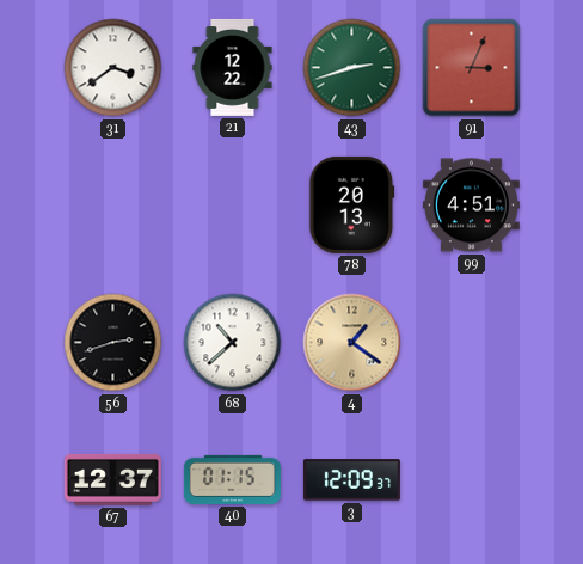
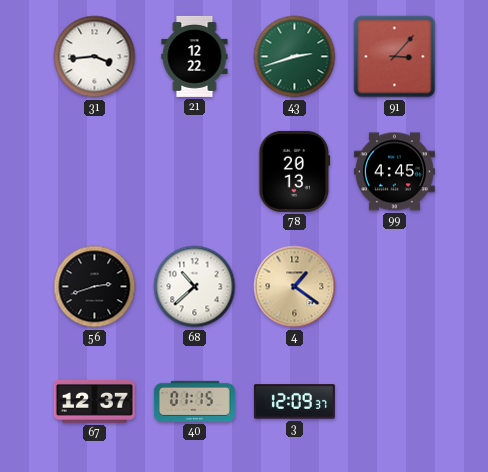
31: 3:39 -> 3:44
91: 3:04 -> 3:07
99: 4:51 -> 4:45
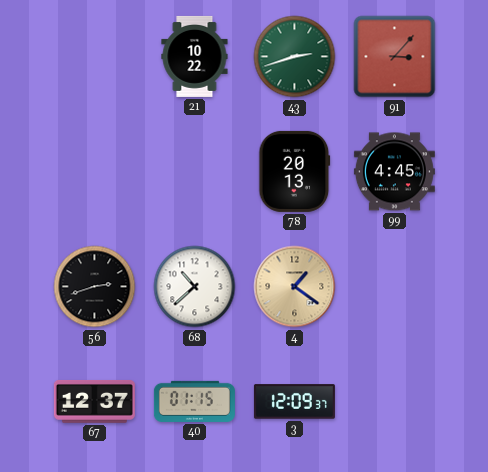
31: 3:44 -> none
21: 12:22 -> 10:22
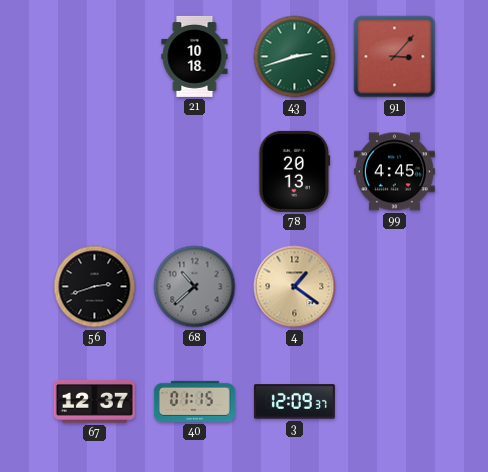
21: 10:22 -> 10:18
68 dial: white -> grey
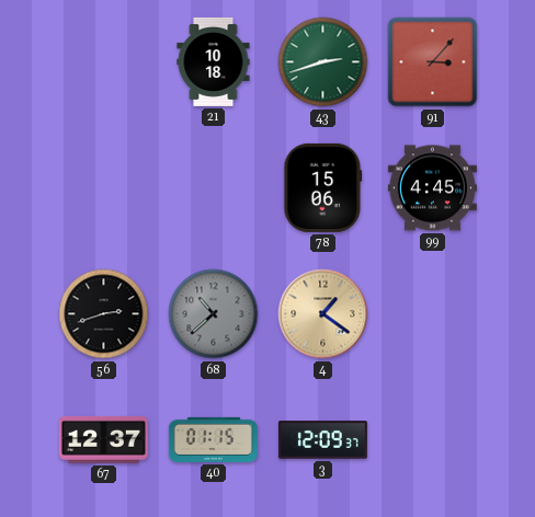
78: 20:13 -> 15:06
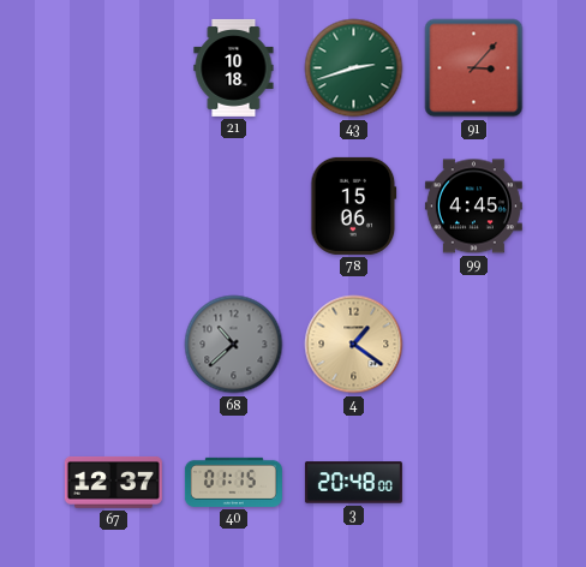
56: 2:42 -> none
3: 12:09 -> 20:48
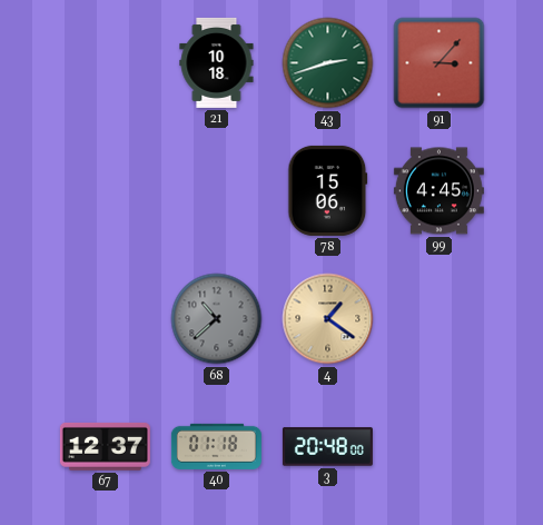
40: 01:15 -> 01:18
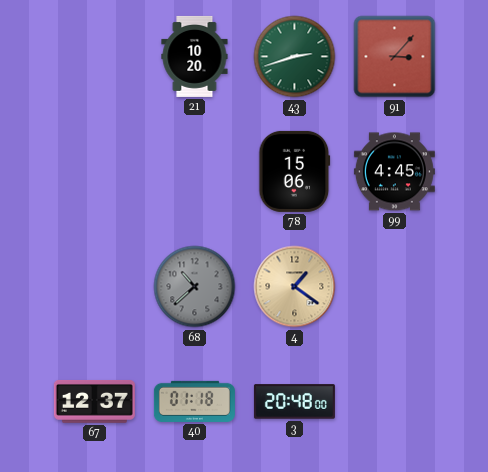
21: 10:18 -> 10:20
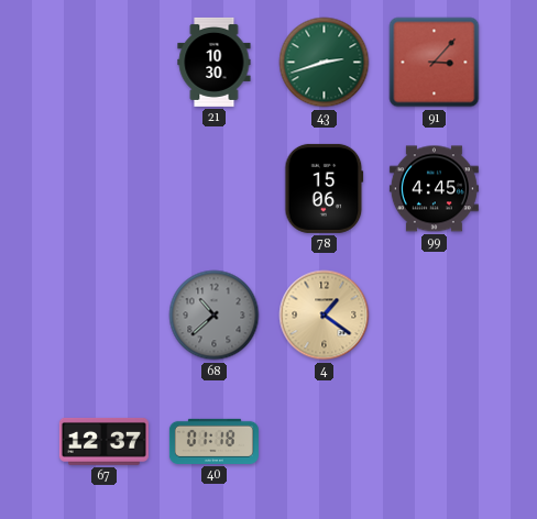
21: 10:20 -> 10:30
3: 20:48 -> none
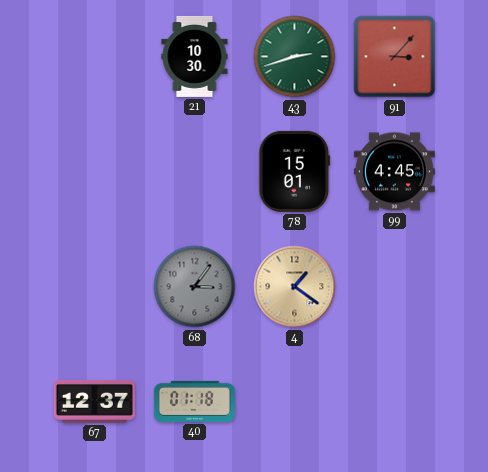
78: 15:06 -> 15:01
68: 10:38 -> 3:06
